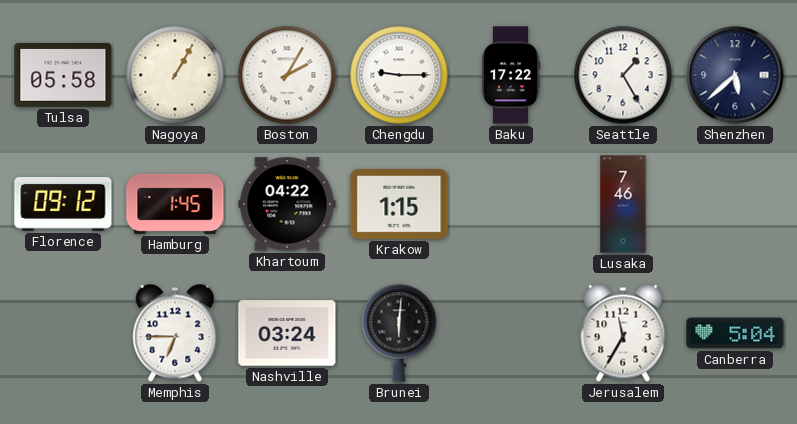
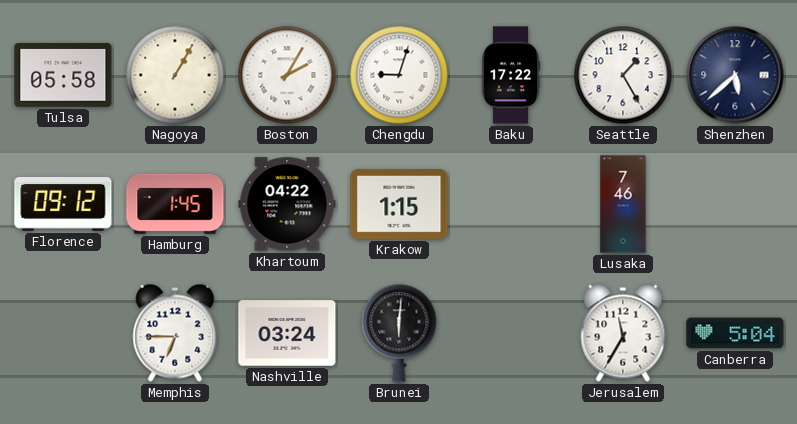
Chengdu: 9:15 -> 9:03
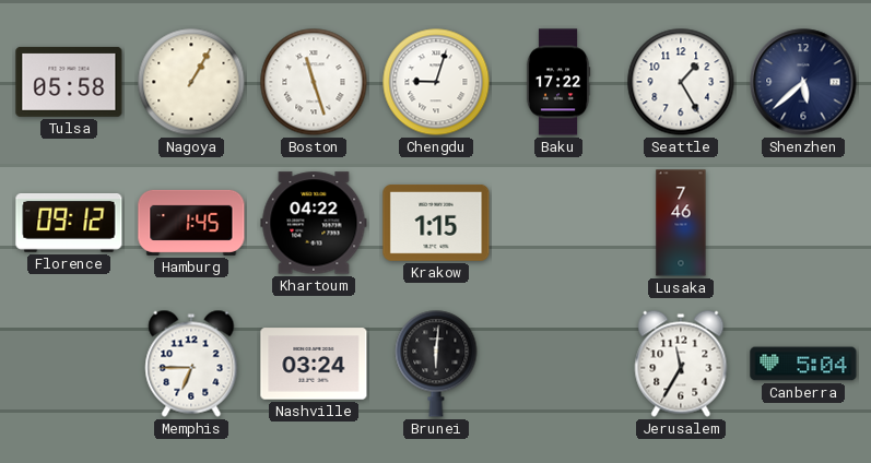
Boston: 2:05 -> 11:27
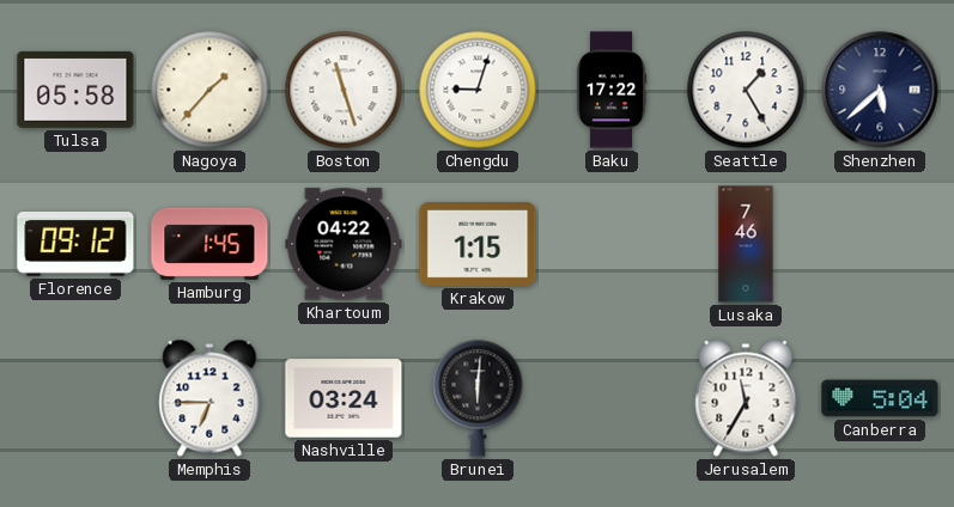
Nagoya: 1:05 -> 1:37
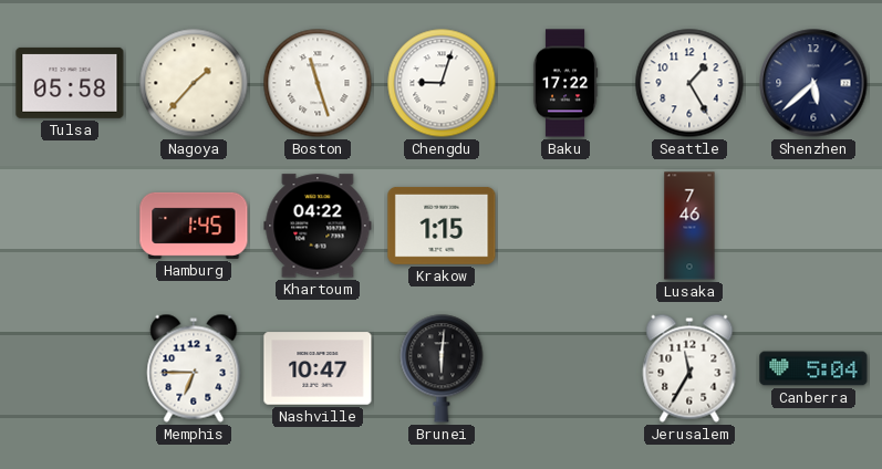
Florence: 09:12 -> none
Nashville: 03:24 -> 10:47
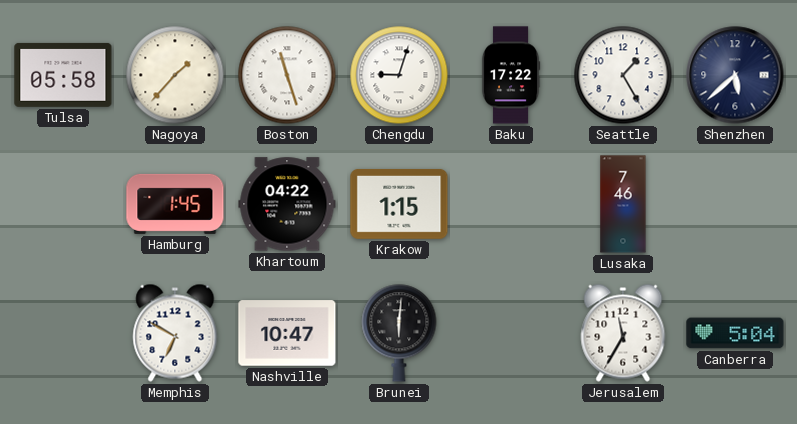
Memphis: 6:45 -> 6:50
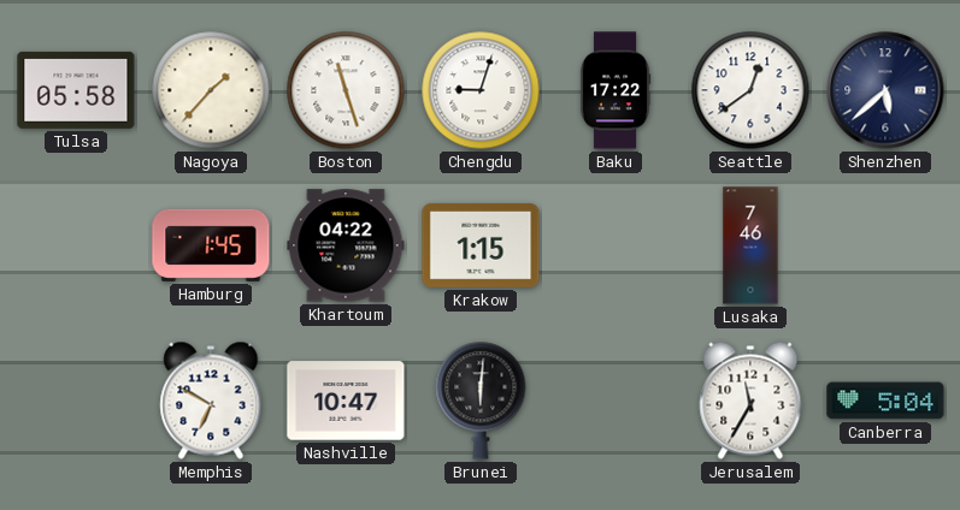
Seattle: 1:25 -> 12:39
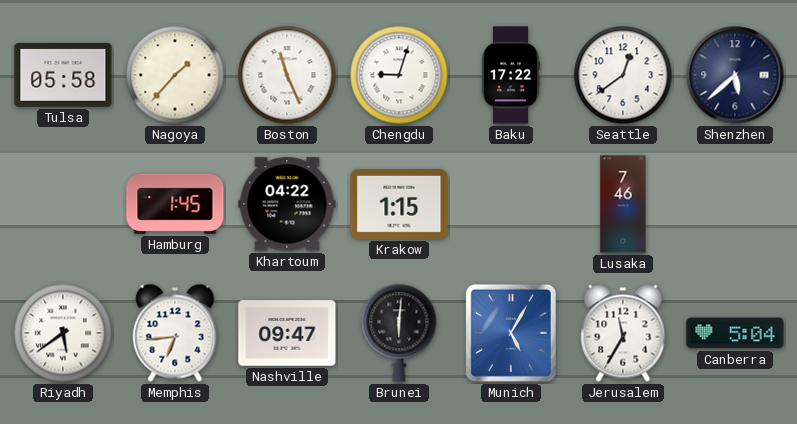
Boston: 11:27 -> 11:26
Riyadh: none -> 5:39
Memphis: 6:50 -> 6:44
Nashville: 10:47 -> 09:47
Munich: none -> 5:05
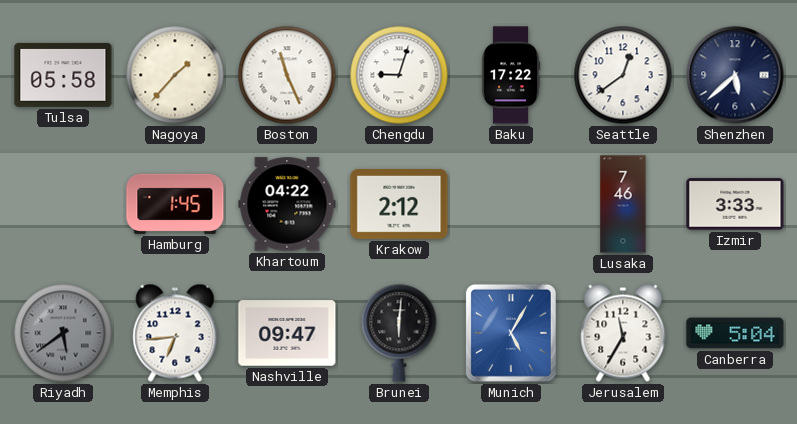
Krakow: 1:15 -> 2:12
Izmir: none -> 3:33
Riyadh dial: white -> grey
